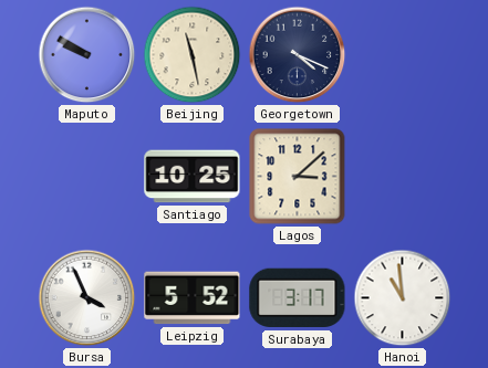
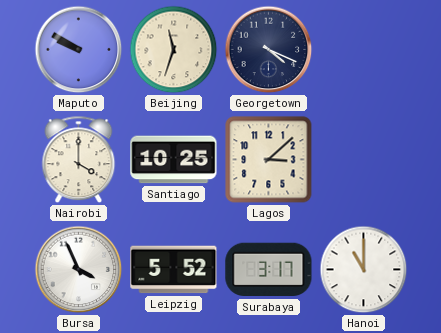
Beijing: 11:28 -> 11:33
Nairobi: none -> 4:00
Hanoi: 10:59 -> 11:00
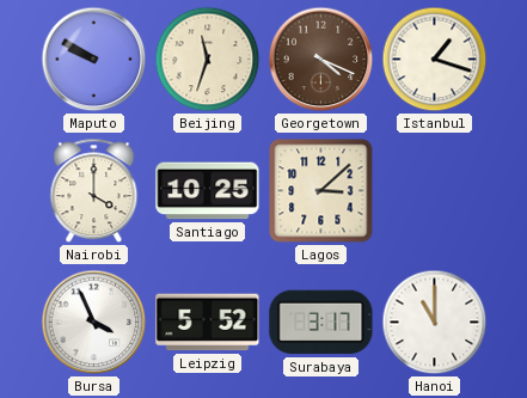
Georgetown dial: navy -> brown
Istanbul: none -> 1:18
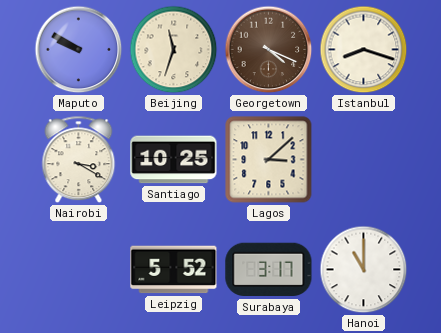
Istanbul: 1:18 -> 8:18
Nairobi: 4:00 -> 3:20
Bursa: 3:56 -> none
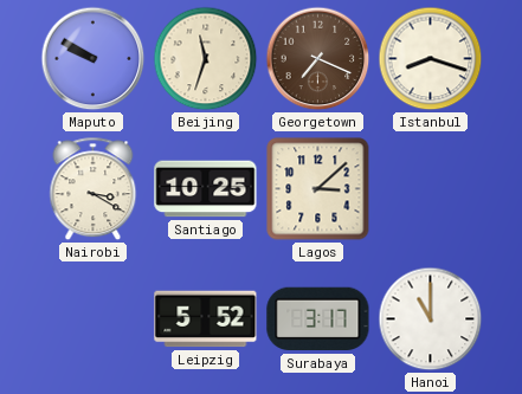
Georgetown: 4:19 -> 7:19
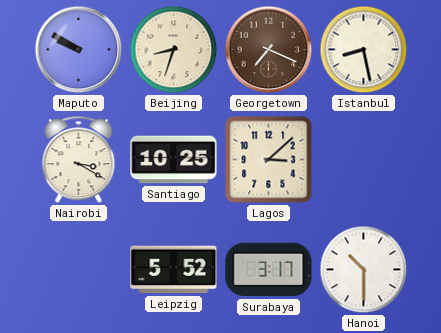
Beijing: 11:33 -> 8:33
Istanbul: 8:18 -> 8:28
Hanoi: 11:00 -> 10:30
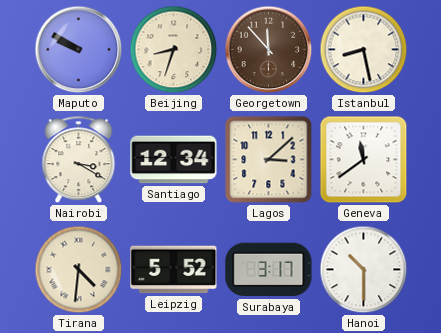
Georgetown: 7:19 -> 11:53
Santiago: 10:25 -> 12:34
Geneva: none -> 11:39
Tirana: none -> 4:31
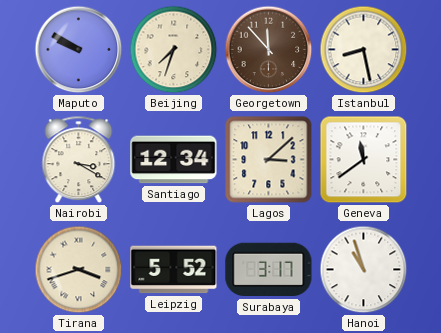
Beijing: 8:33 -> 7:33
Tirana: 4:31 -> 3:42
Hanoi: 10:30 -> 10:57
